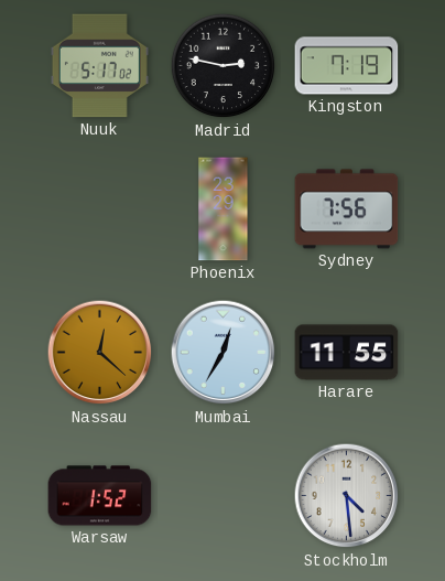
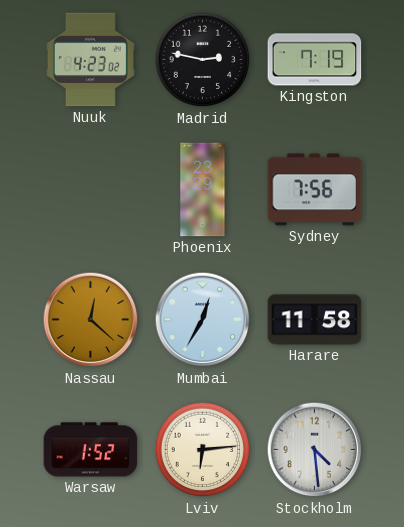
Nuuk: 5:17 -> 4:23
Harare: 11:55 -> 11:58
Lviv: none -> 6:14
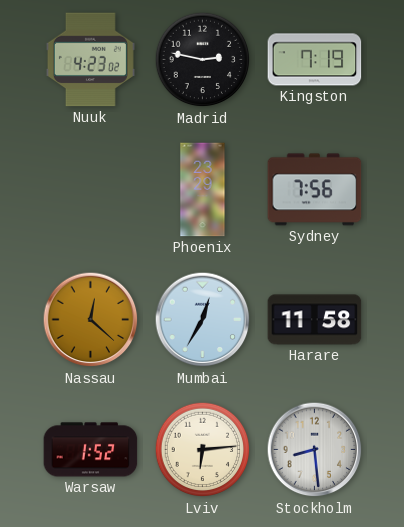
Stockholm: 4:29 -> 8:29
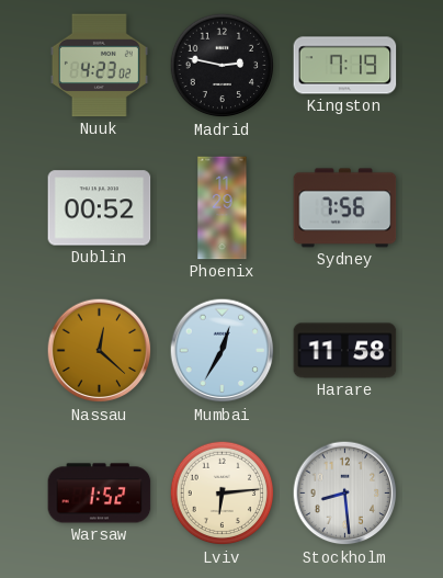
Dublin: none -> 00:52
Phoenix: 23:29 -> 11:29
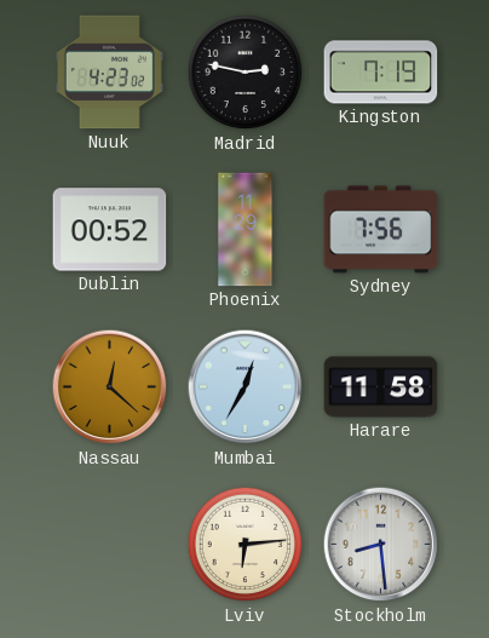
Warsaw: 1:52 -> none
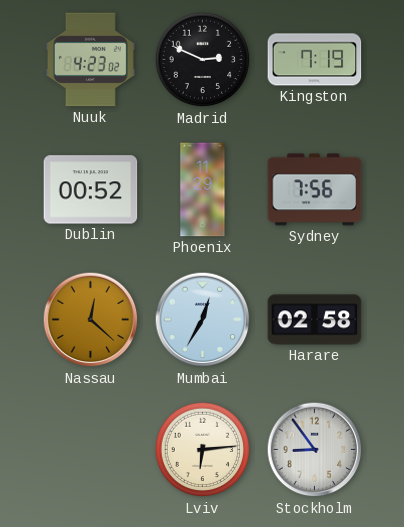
Madrid: 2:47 -> 2:49
Harare: 11:58 -> 02:58
Stockholm: 8:29 -> 8:54
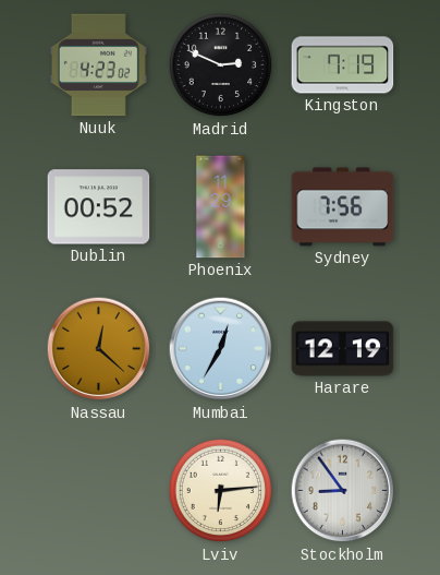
Harare: 02:58 -> 12:19
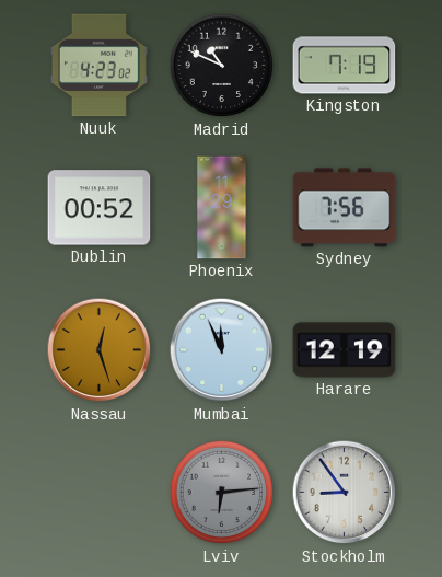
Madrid: 2:49 -> 10:49
Nassau: 12:22 -> 12:27
Mumbai: 12:35 -> 11:56
Lviv dial: cream -> grey
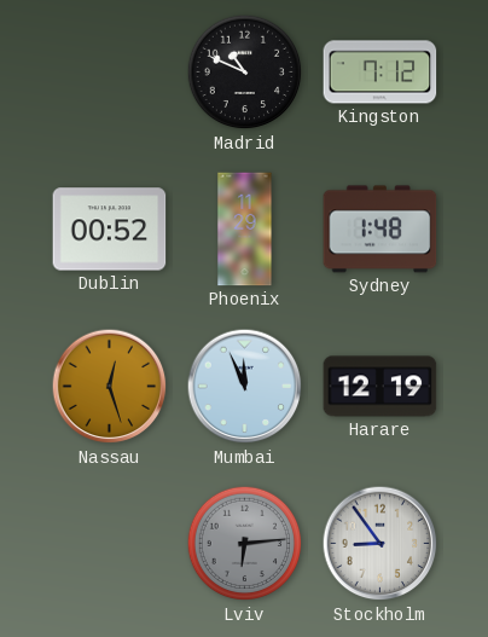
Nuuk: 4:23 -> none
Kingston: 7:19 -> 7:12
Sydney: 7:56 -> 1:48
